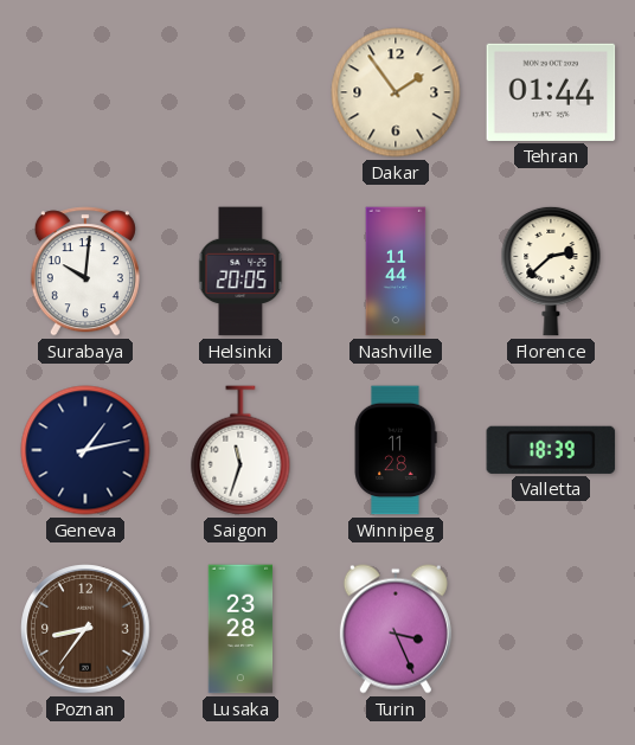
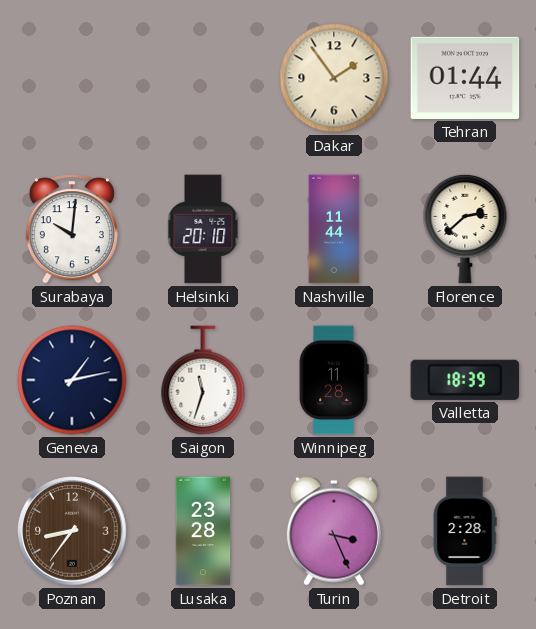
Helsinki: 20:05 -> 20:10
Detroit: none -> 2:28
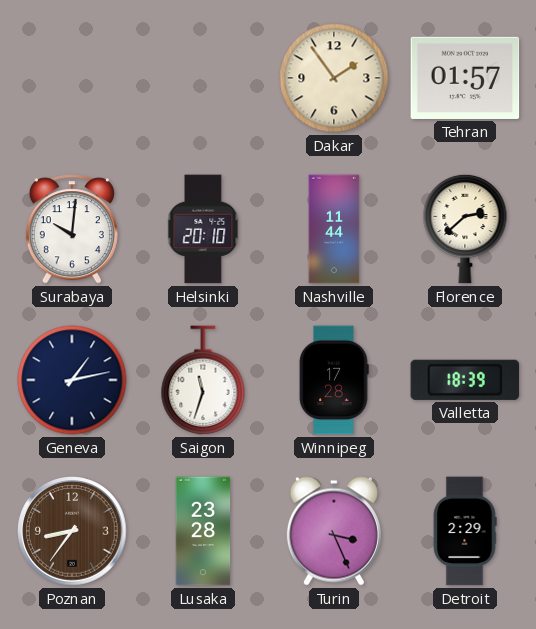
Tehran: 01:44 -> 01:57
Winnipeg: 11:28 -> 17:28
Detroit: 2:28 -> 2:29
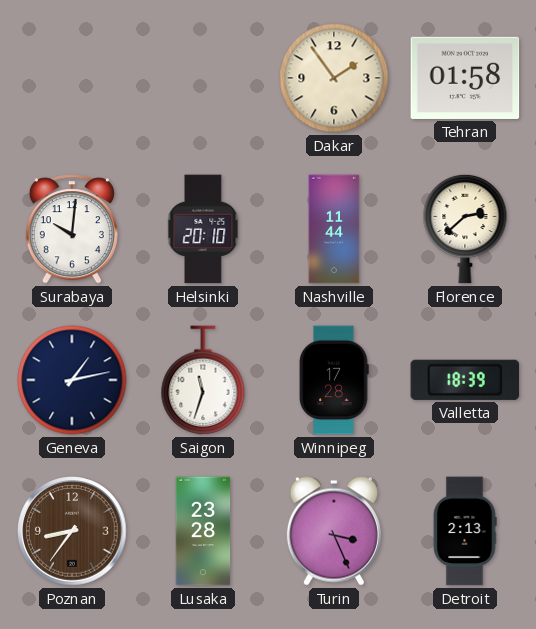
Tehran: 01:57 -> 01:58
Detroit: 2:29 -> 2:13
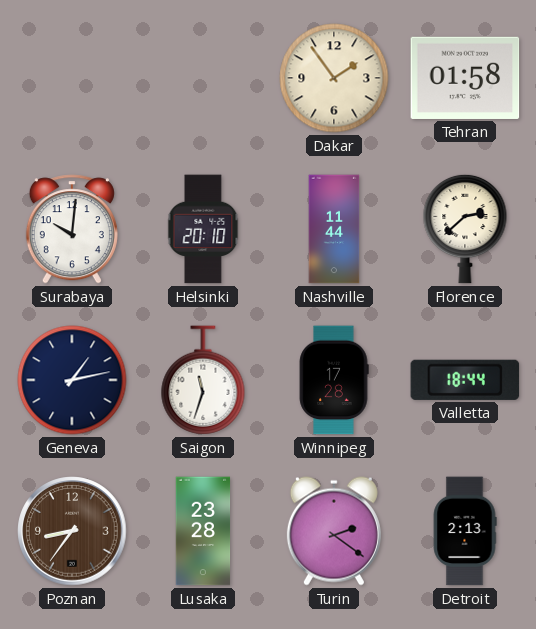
Valletta: 18:39 -> 18:44
Turin: 3:26 -> 2:21
